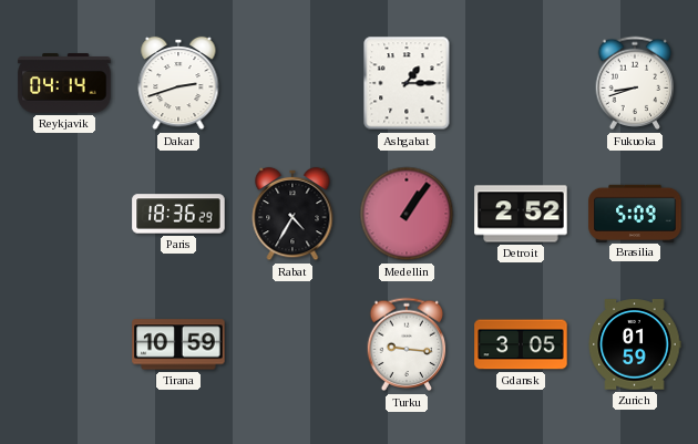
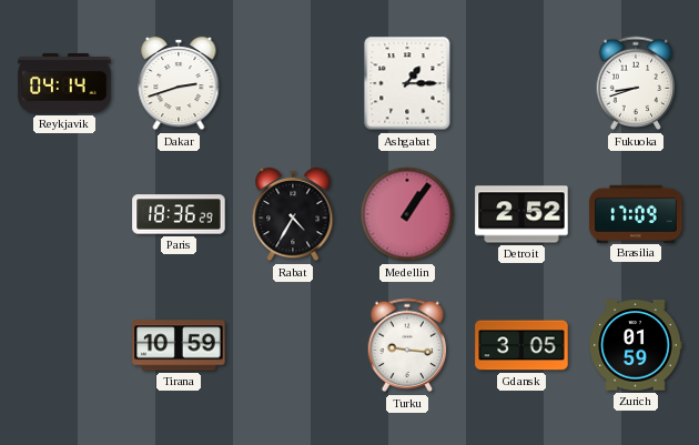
Brasilia: 5:09 -> 17:09
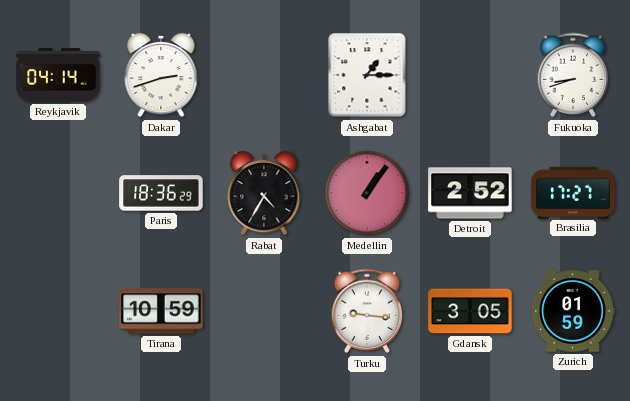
Brasilia: 17:09 -> 17:27
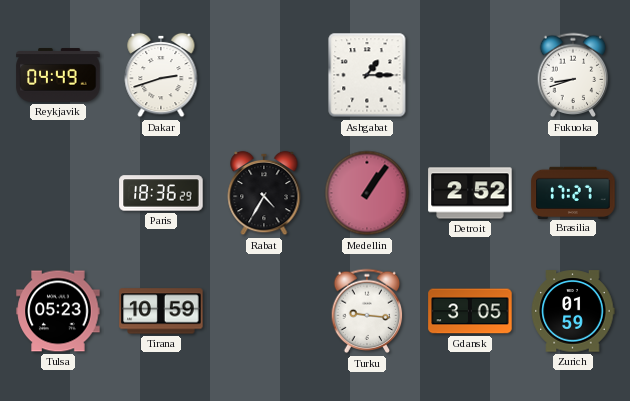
Reykjavik: 04:14 -> 04:49
Tulsa: none -> 05:23
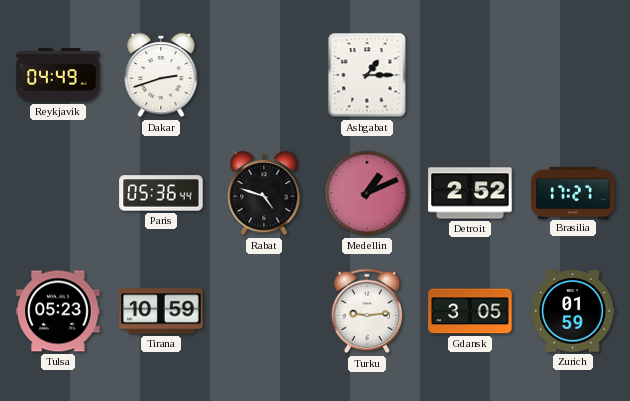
Fukuoka: 8:42 -> none
Paris: 18:36 -> 05:36
Rabat: 4:35 -> 4:48
Medellin: 1:06 -> 1:11
Turku: 9:16 -> 9:14
